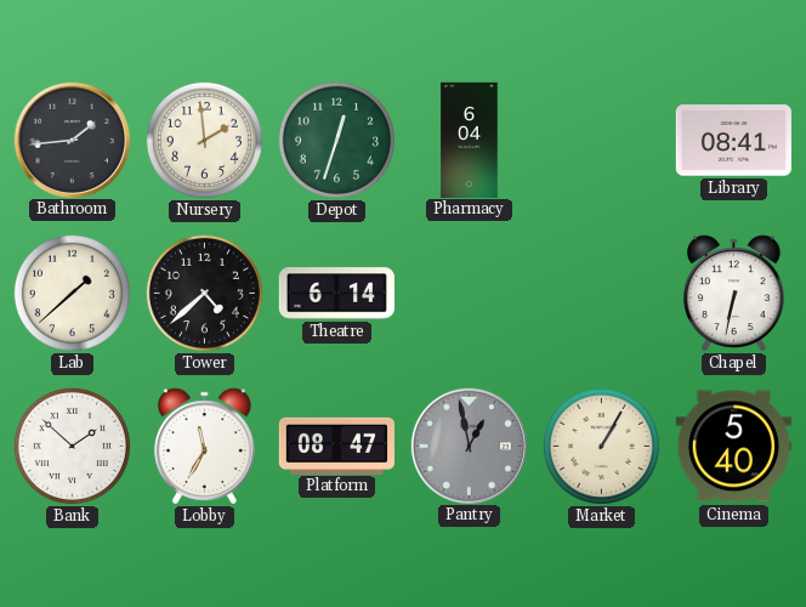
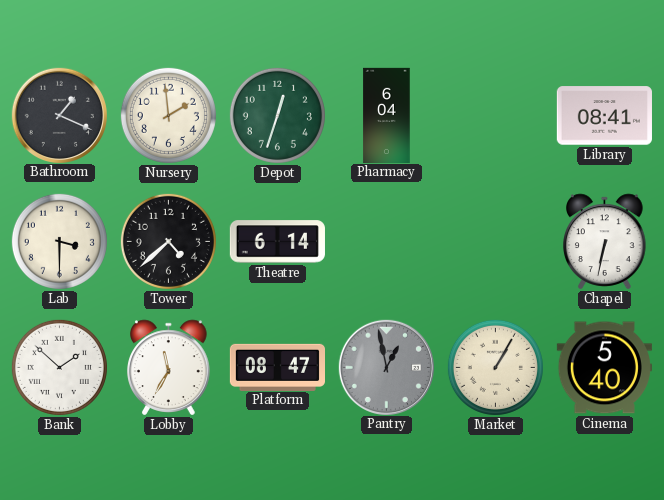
Bathroom: 1:44 -> 1:19
Lab: 1:38 -> 3:30
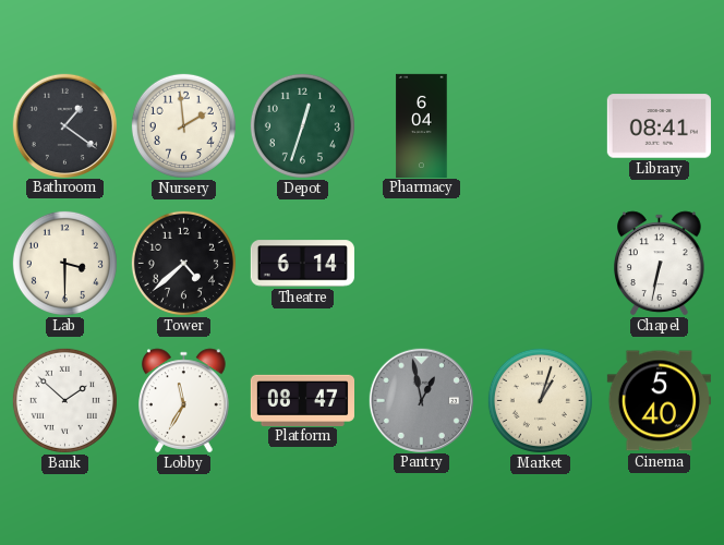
Bathroom: 1:19 -> 1:21
Market: 1:05 -> 1:03
